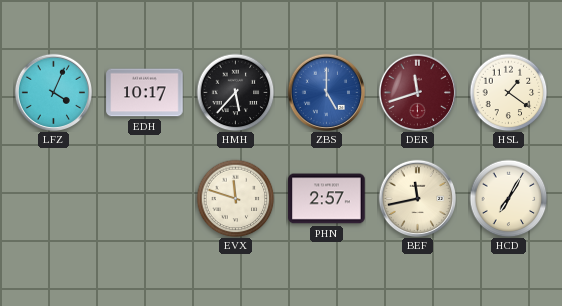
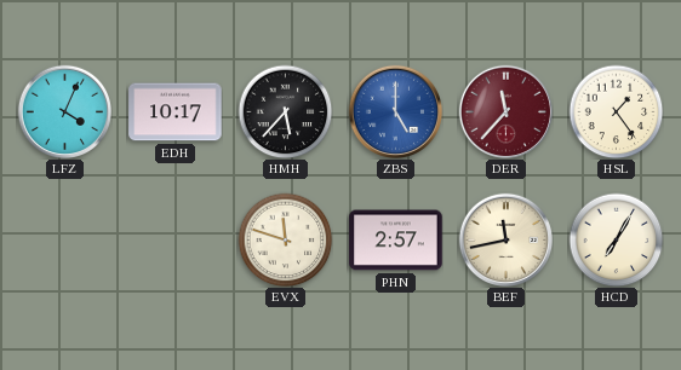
DER: 11:42 -> 11:37
HSL: 1:21 -> 1:24
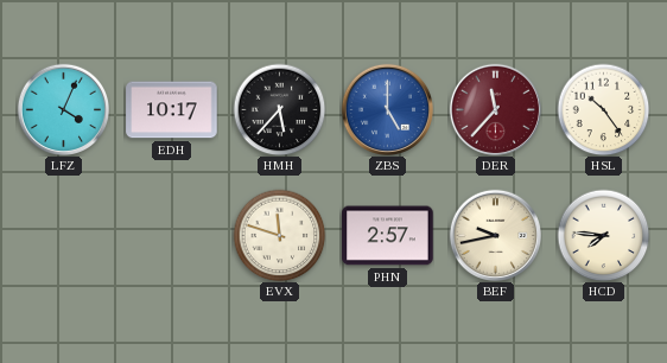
HSL: 1:24 -> 10:24
BEF: 11:43 -> 9:43
HCD: 7:05 -> 7:46
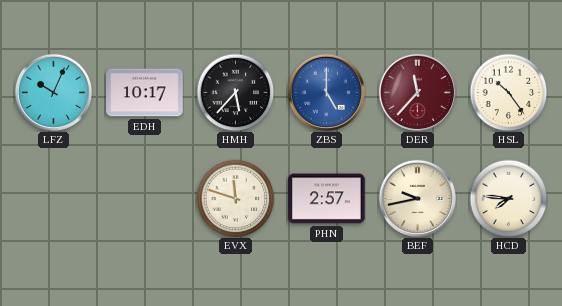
LFZ: 4:04 -> 10:04
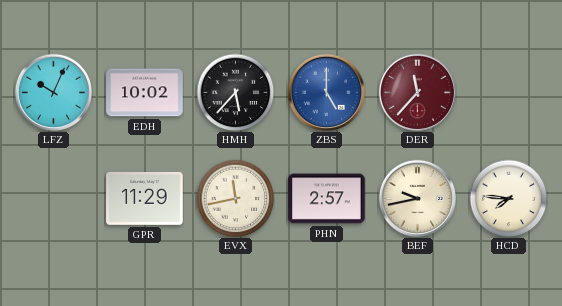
EDH: 10:17 -> 10:02
HSL: 10:24 -> none
GPR: none -> 11:29
EVX: 11:48 -> 11:43
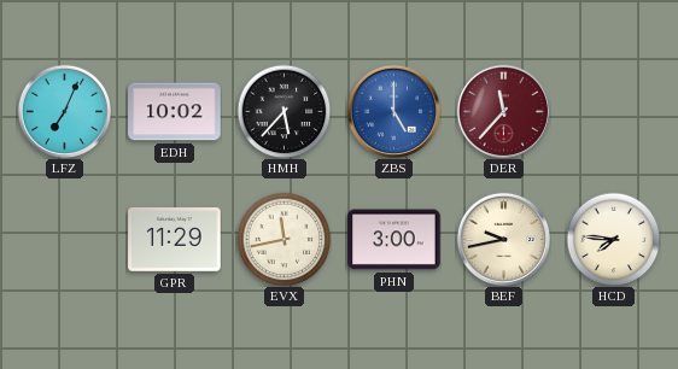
LFZ: 10:04 -> 7:04
PHN: 2:57 -> 3:00
